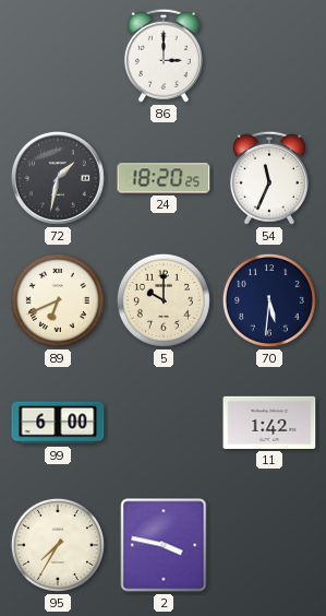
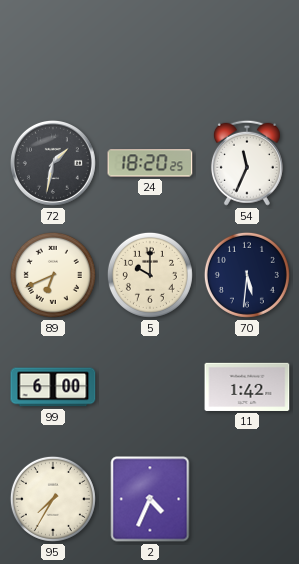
86: 3:00 -> none
2: 3:47 -> 4:34
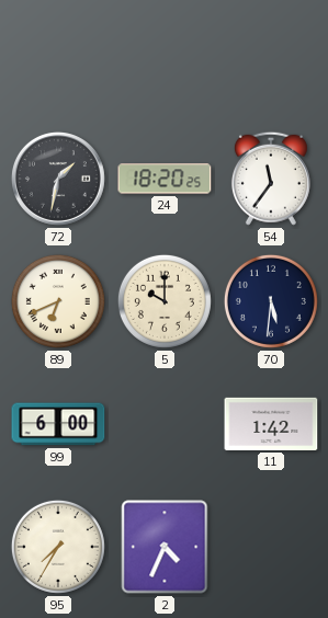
54: 11:34 -> 11:36
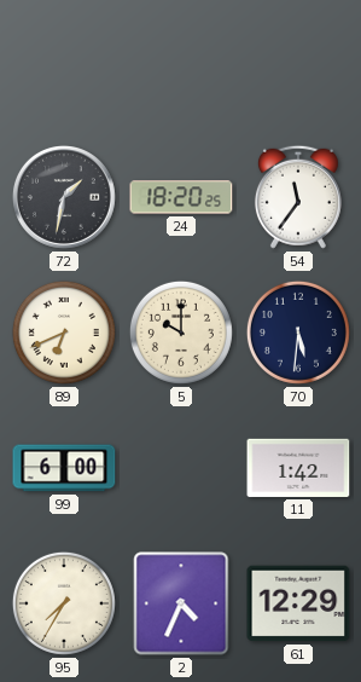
61: none -> 12:29
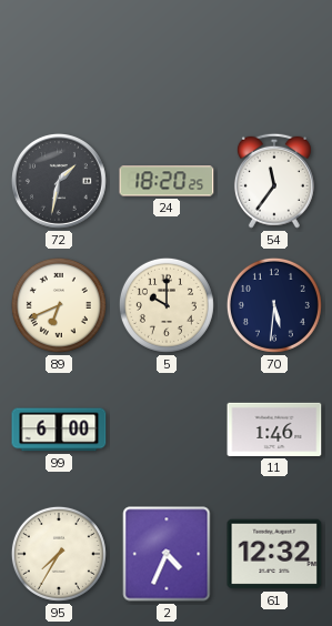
11: 1:42 -> 1:46
61: 12:29 -> 12:32
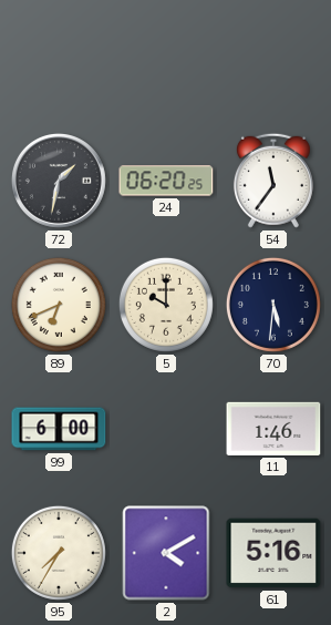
24: 18:20 -> 06:20
2: 4:34 -> 4:10
61: 12:32 -> 5:16
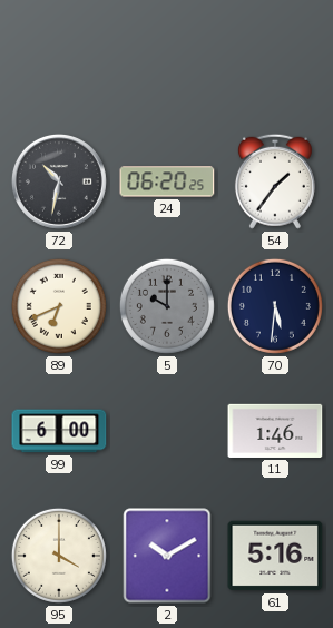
72: 1:32 -> 10:32
54: 11:36 -> 1:36
5 dial: cream -> grey
95: 7:35 -> 4:00
2: 4:10 -> 10:10
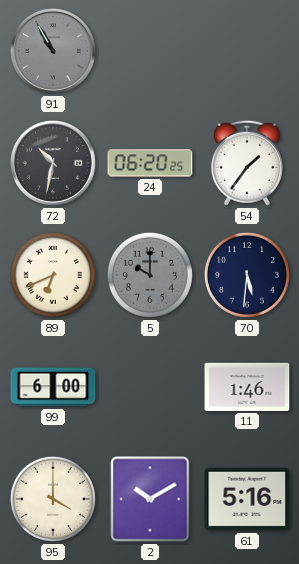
91: none -> 10:55
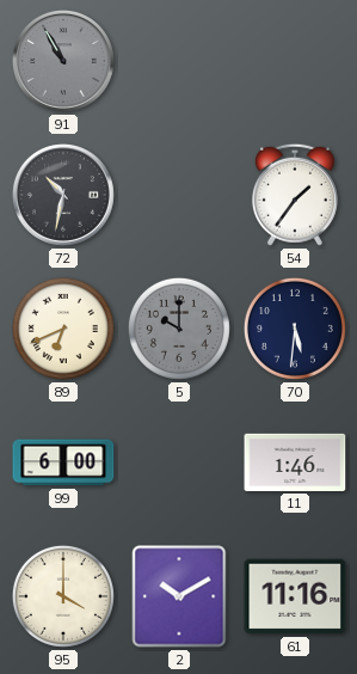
24: 06:20 -> none
61: 5:16 -> 11:16
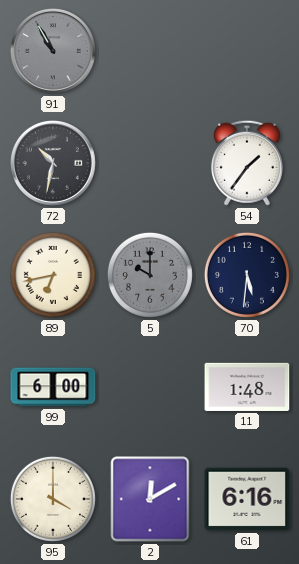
89: 6:41 -> 6:43
11: 1:46 -> 1:48
2: 10:10 -> 12:10
61: 11:16 -> 6:16
